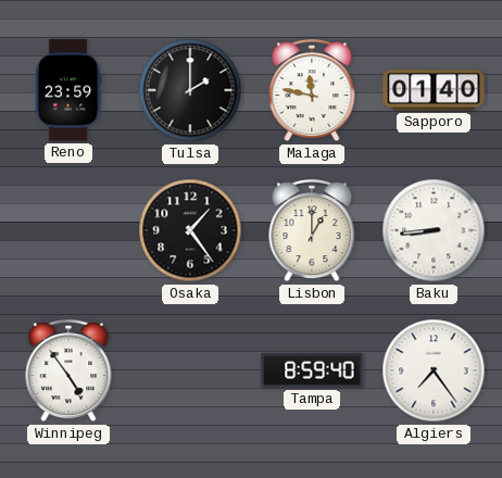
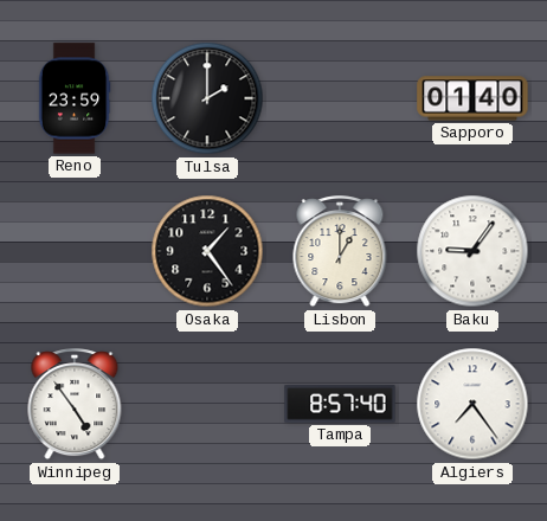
Malaga: 11:47 -> none
Baku: 8:44 -> 9:06
Tampa: 8:59 -> 8:57
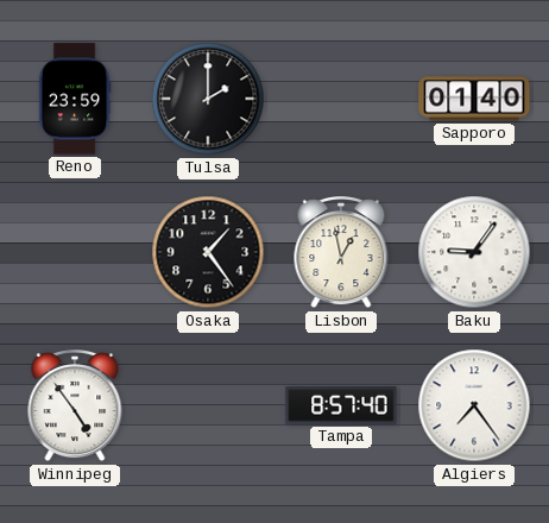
Lisbon: 1:00 -> 12:58
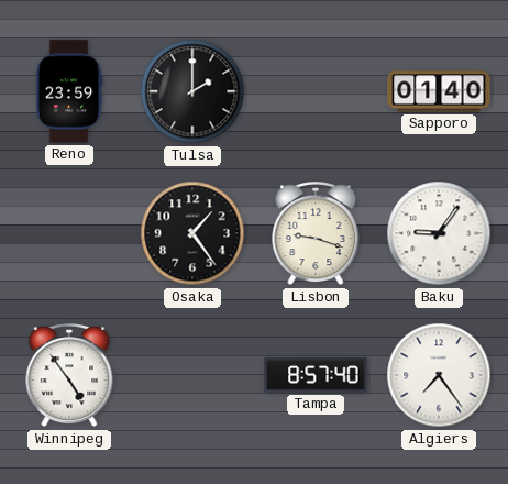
Lisbon: 12:58 -> 9:18
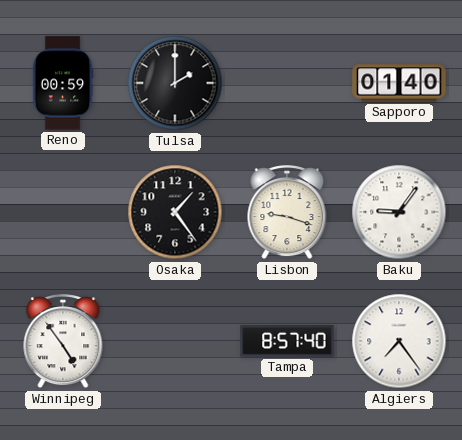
Reno: 23:59 -> 00:59
